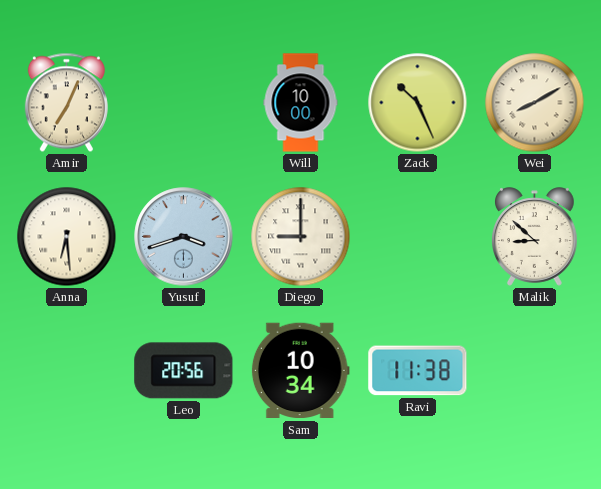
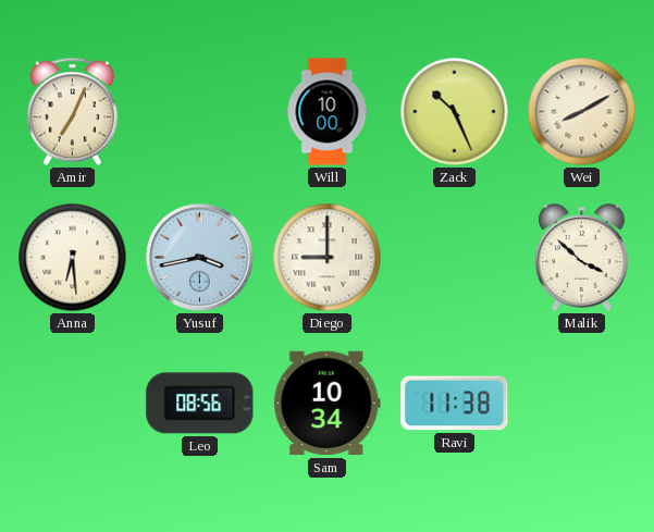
Yusuf: 3:42 -> 3:43
Malik: 8:52 -> 3:52
Leo: 20:56 -> 08:56
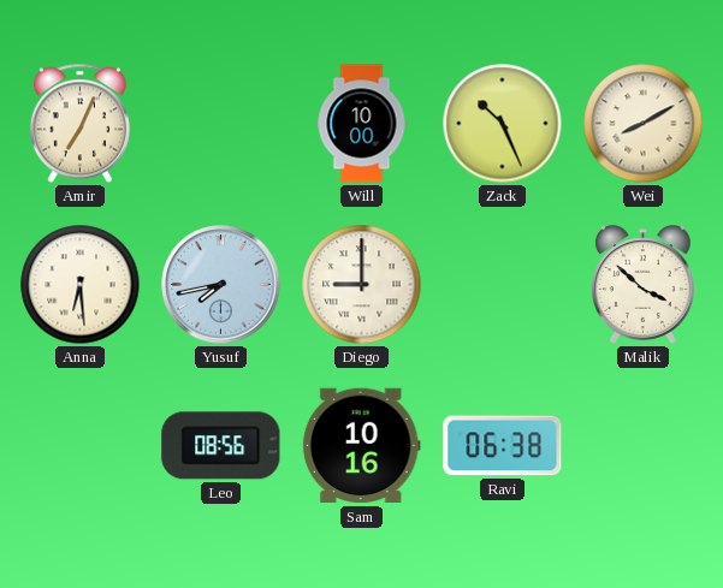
Yusuf: 3:43 -> 7:43
Sam: 10:34 -> 10:16
Ravi: 11:38 -> 06:38
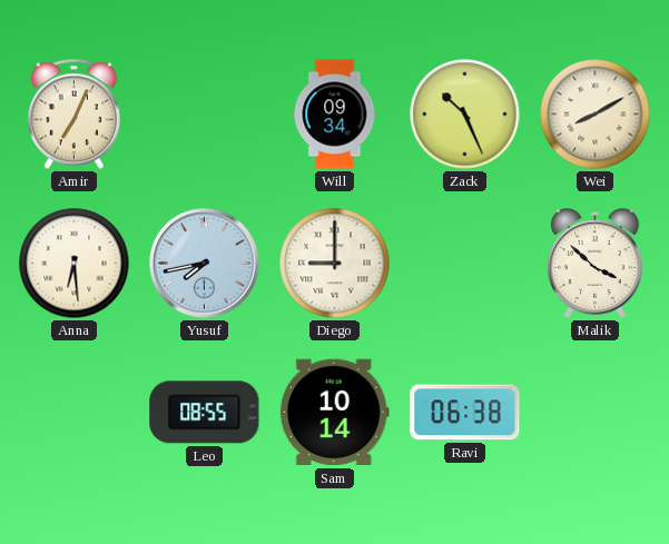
Will: 10:00 -> 09:34
Leo: 08:56 -> 08:55
Sam: 10:16 -> 10:14
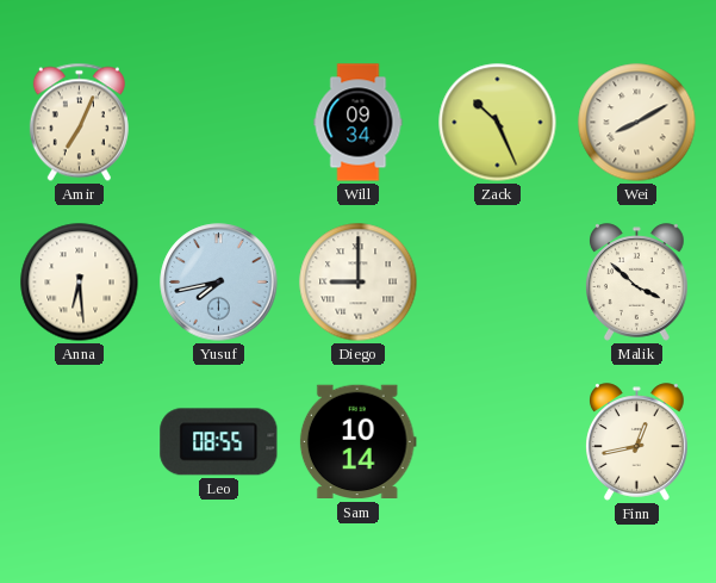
Ravi: 06:38 -> none
Finn: none -> 12:43
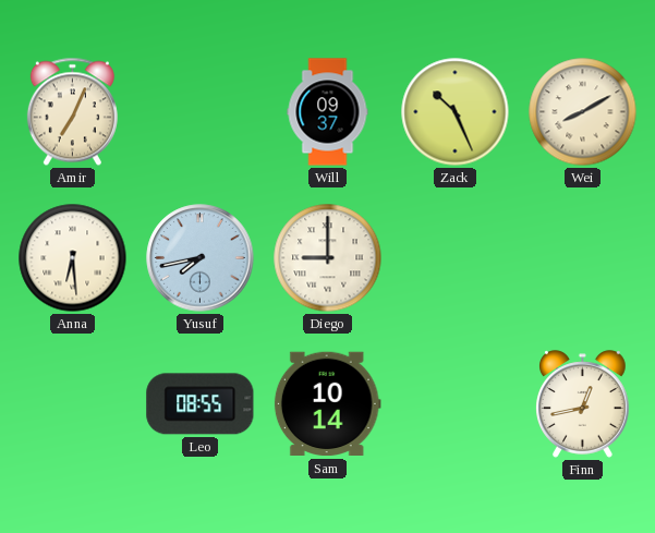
Will: 09:34 -> 09:37
Malik: 3:52 -> none
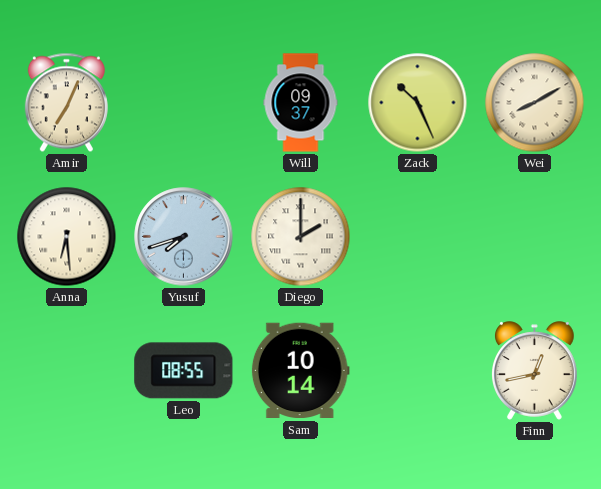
Yusuf: 7:43 -> 7:42
Diego: 9:00 -> 2:00
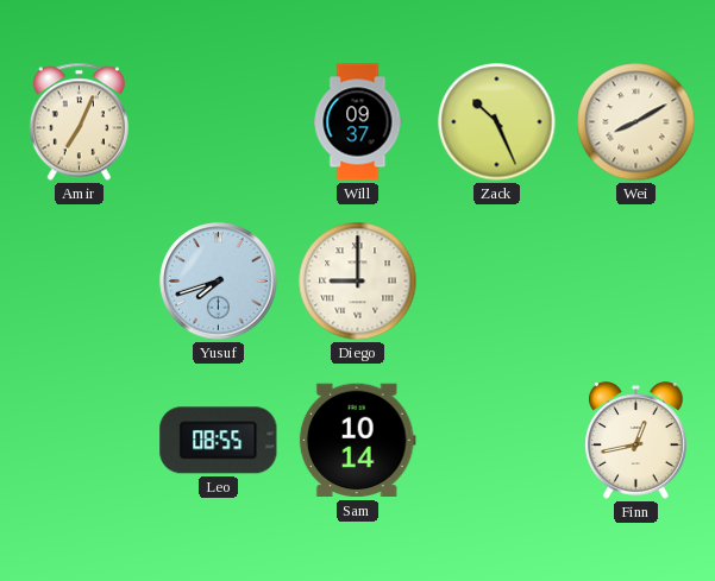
Anna: 6:29 -> none
Diego: 2:00 -> 9:00
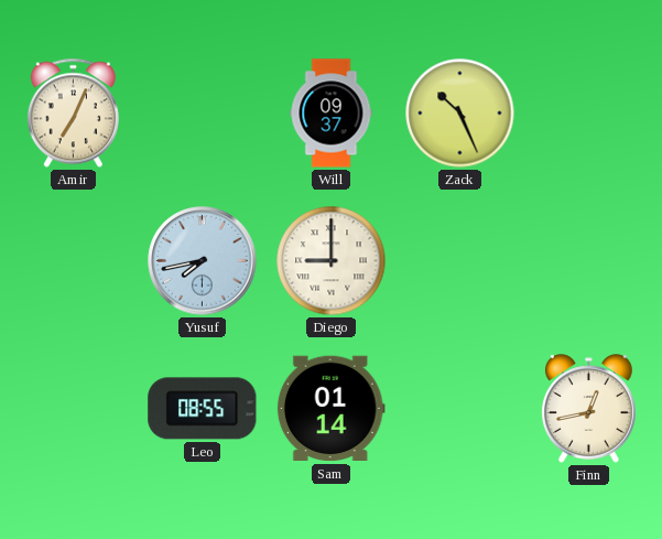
Wei: 8:10 -> none
Yusuf: 7:42 -> 7:43
Sam: 10:14 -> 01:14
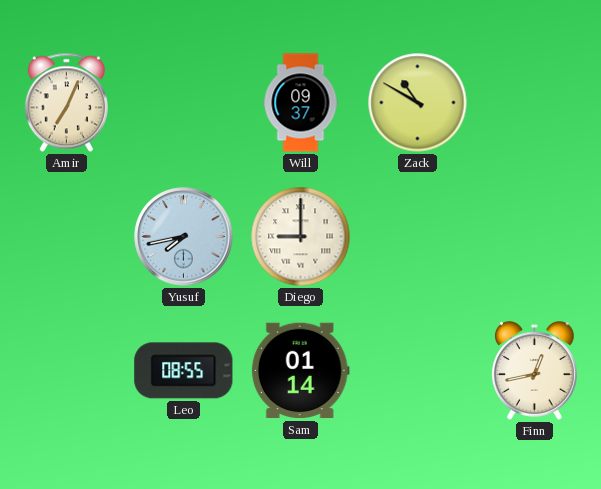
Zack: 10:26 -> 10:50
